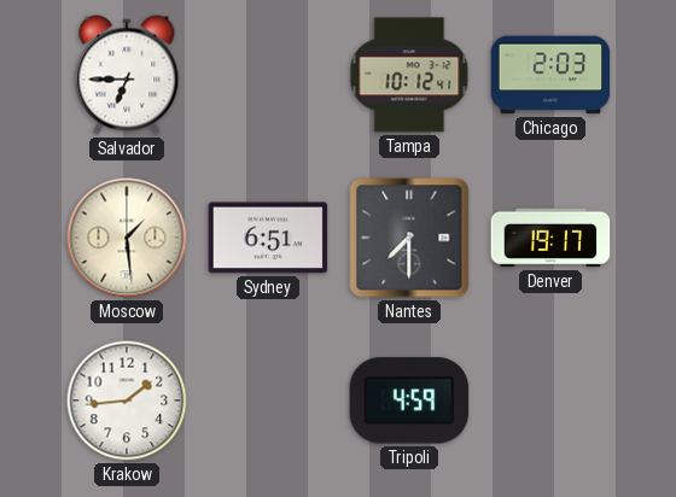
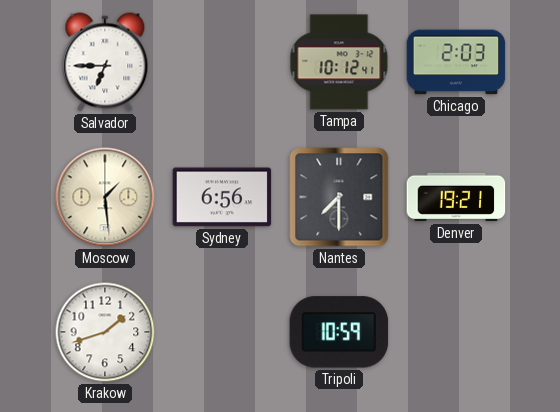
Sydney: 6:51 -> 6:56
Denver: 19:17 -> 19:21
Krakow: 1:44 -> 1:42
Tripoli: 4:59 -> 10:59
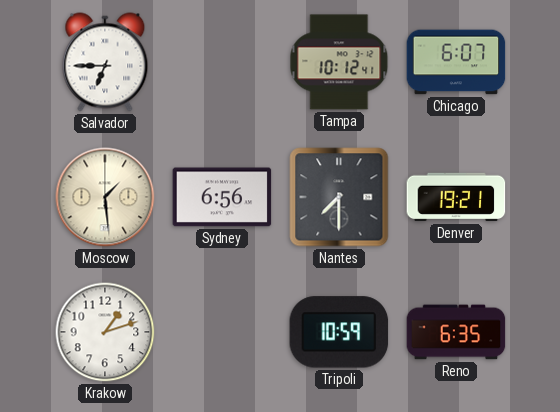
Chicago: 2:03 -> 6:07
Krakow: 1:42 -> 1:12
Reno: none -> 6:35
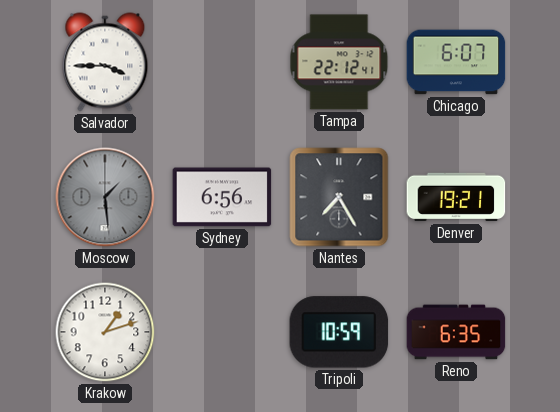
Salvador: 6:45 -> 3:45
Tampa: 10:12 -> 22:12
Moscow dial: cream -> grey
Nantes: 7:30 -> 7:25
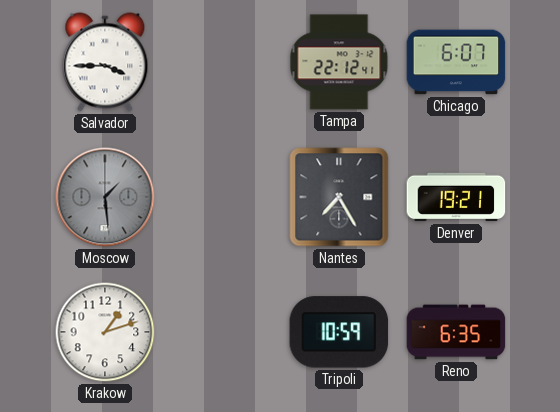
Sydney: 6:56 -> none
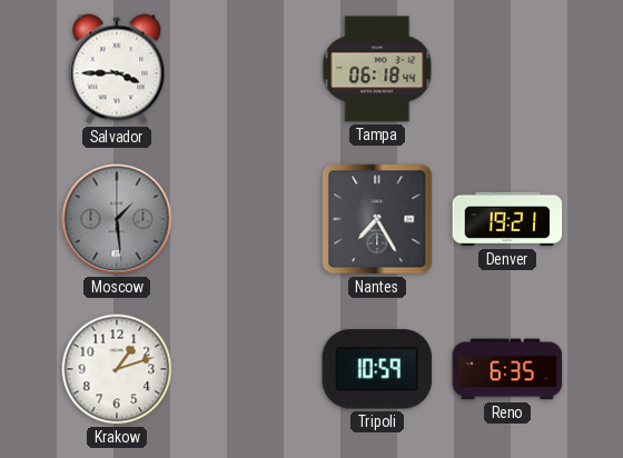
Tampa: 22:12 -> 06:18
Chicago: 6:07 -> none
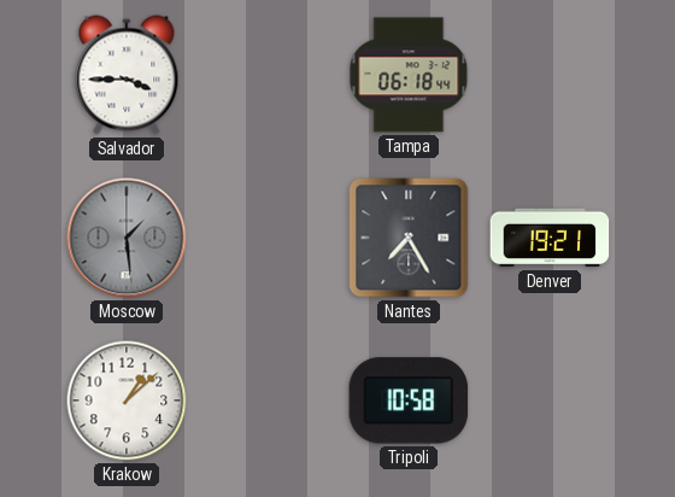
Krakow: 1:12 -> 1:08
Tripoli: 10:59 -> 10:58
Reno: 6:35 -> none
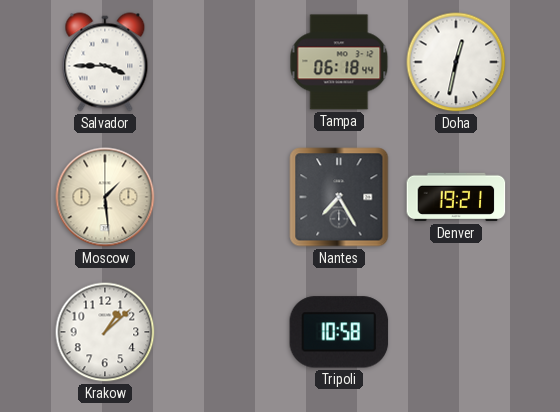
Doha: none -> 12:32
Moscow dial: grey -> cream
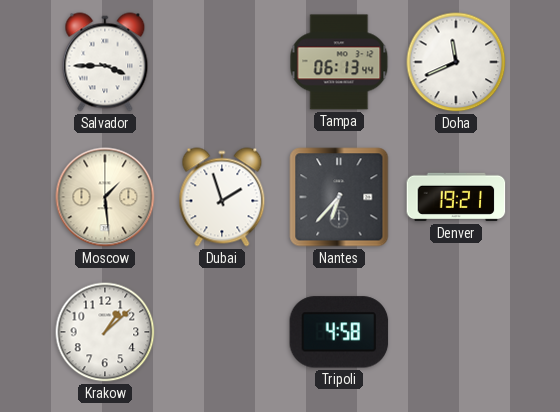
Tampa: 06:18 -> 06:13
Doha: 12:32 -> 11:41
Dubai: none -> 1:57
Nantes: 7:25 -> 6:37
Tripoli: 10:58 -> 4:58
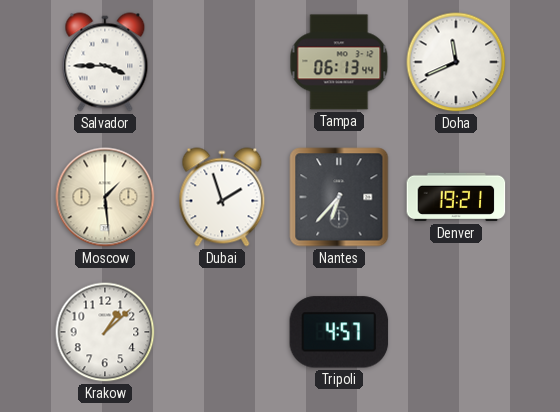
Tripoli: 4:58 -> 4:57
